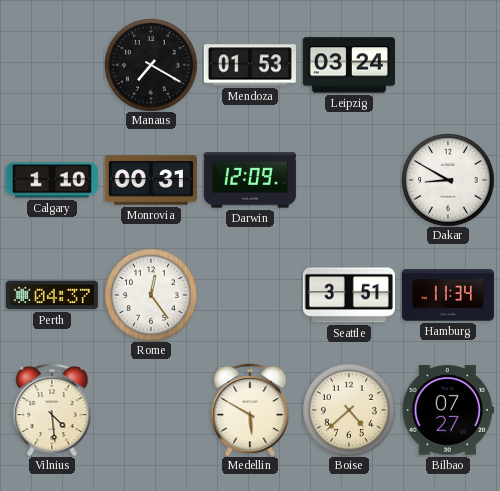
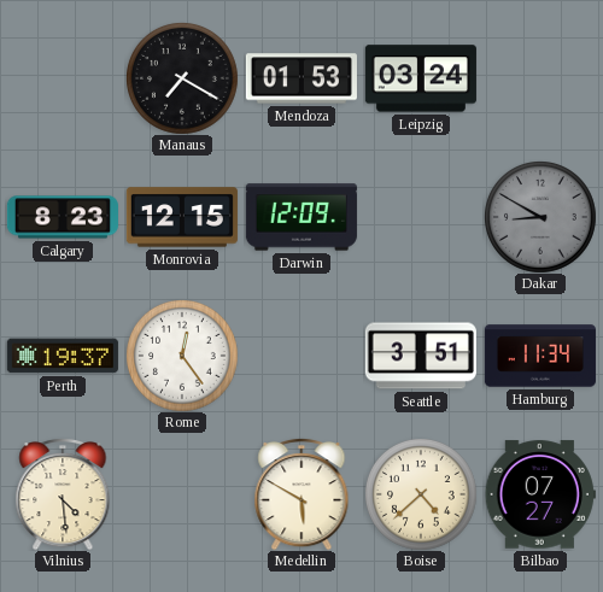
Calgary: 1:10 -> 8:23
Monrovia: 00:31 -> 12:15
Dakar dial: white -> grey
Perth: 04:37 -> 19:37
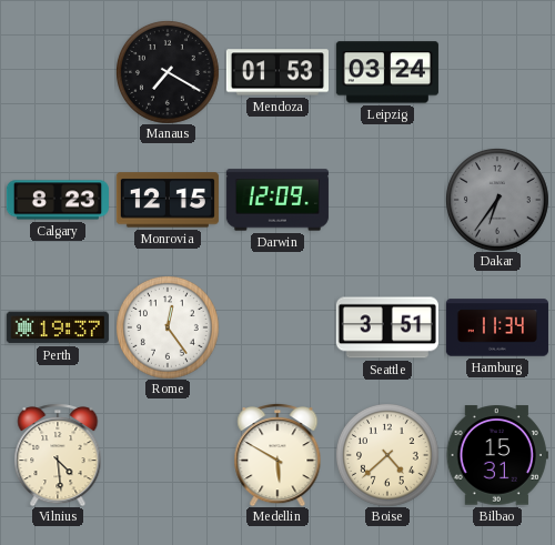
Dakar: 8:50 -> 6:36
Bilbao: 07:27 -> 15:31
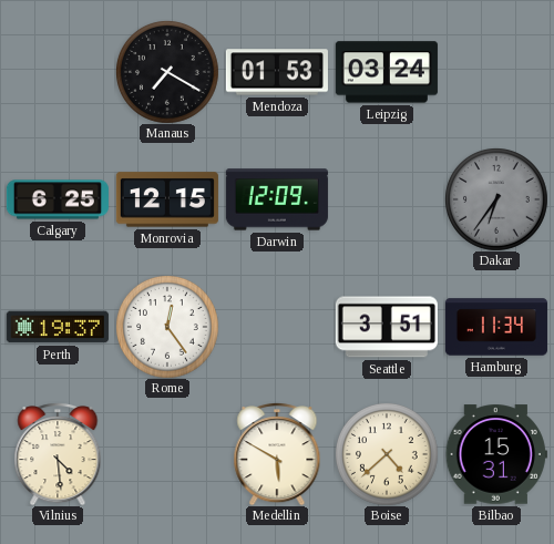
Calgary: 8:23 -> 6:25
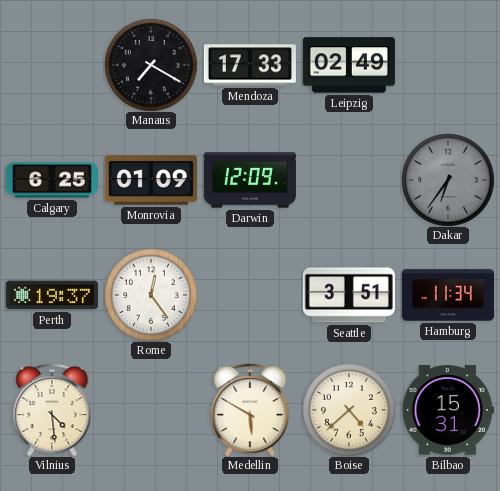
Mendoza: 01:53 -> 17:33
Leipzig: 03:24 -> 02:49
Monrovia: 12:15 -> 01:09
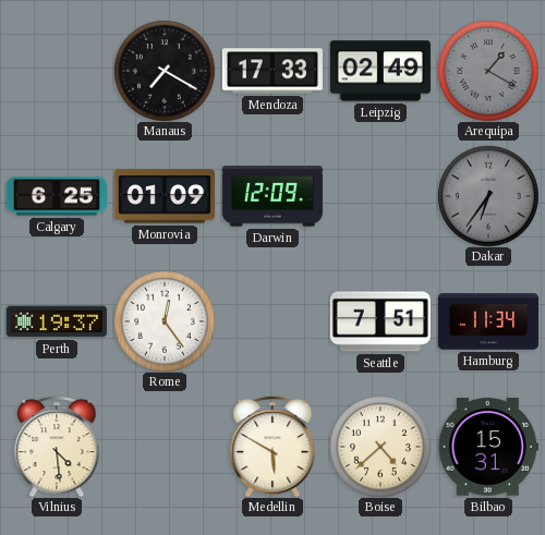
Arequipa: none -> 1:20
Seattle: 3:51 -> 7:51
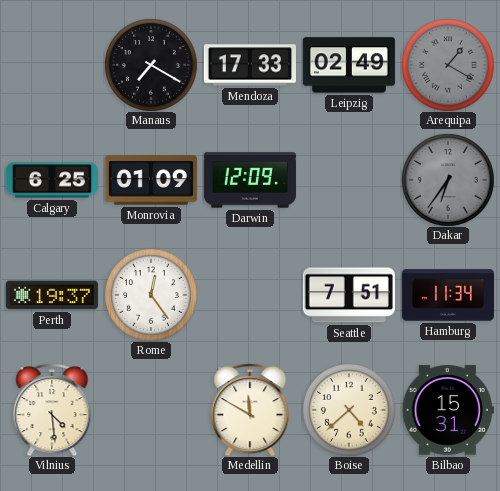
Medellin: 5:50 -> 11:50
